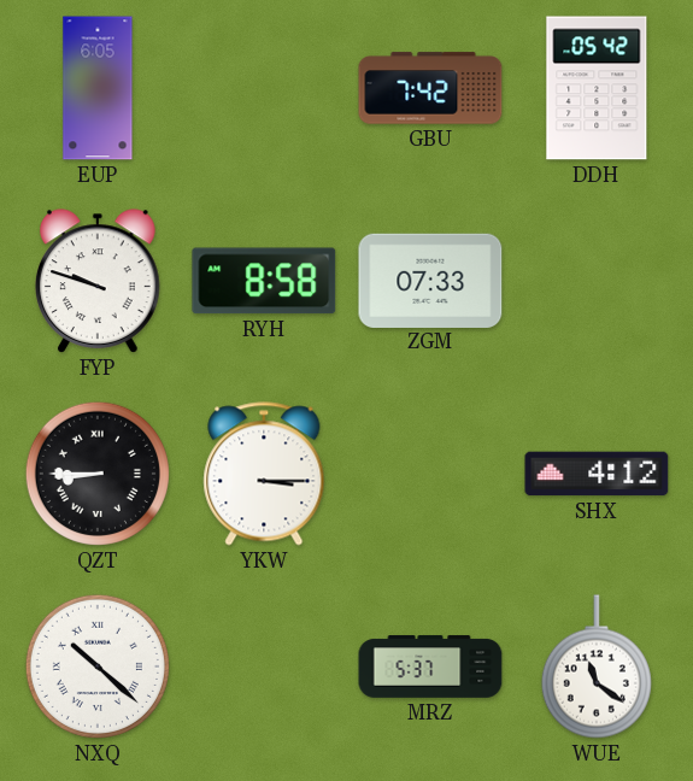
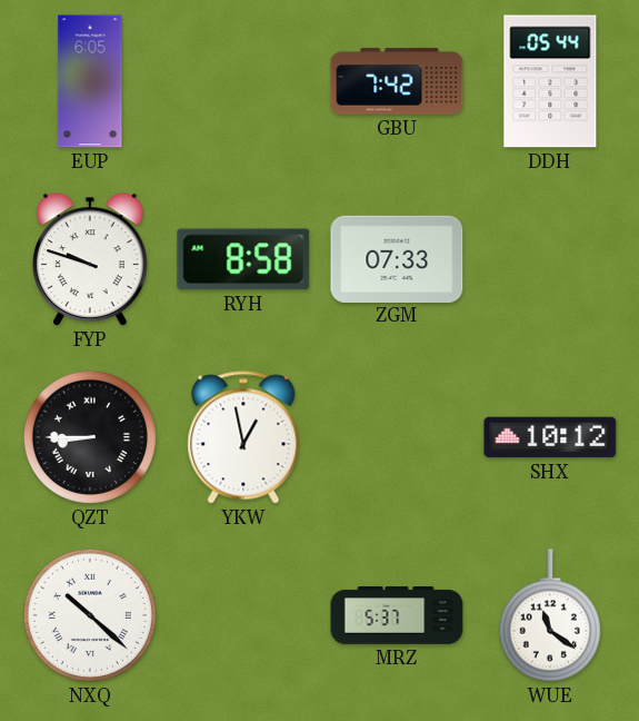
DDH: 05:42 -> 05:44
YKW: 3:15 -> 12:58
SHX: 4:12 -> 10:12
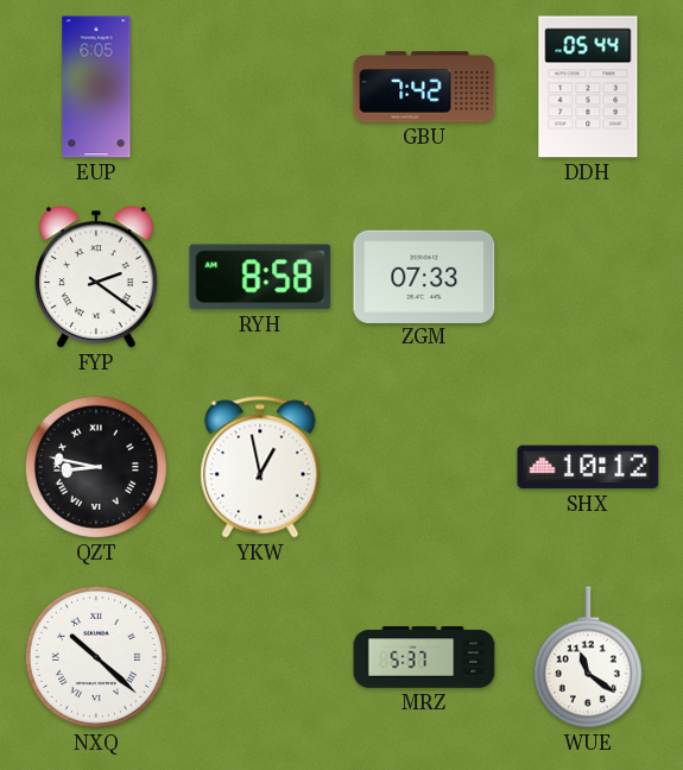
FYP: 9:48 -> 2:21
QZT: 8:45 -> 8:47
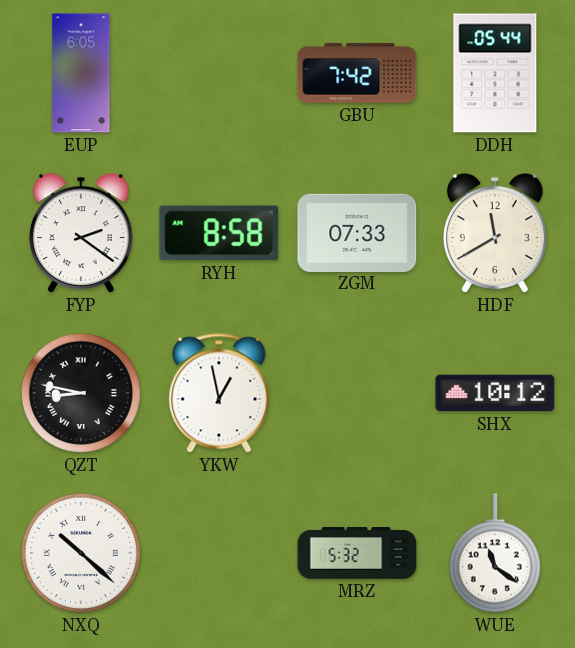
HDF: none -> 11:40
MRZ: 5:37 -> 5:32
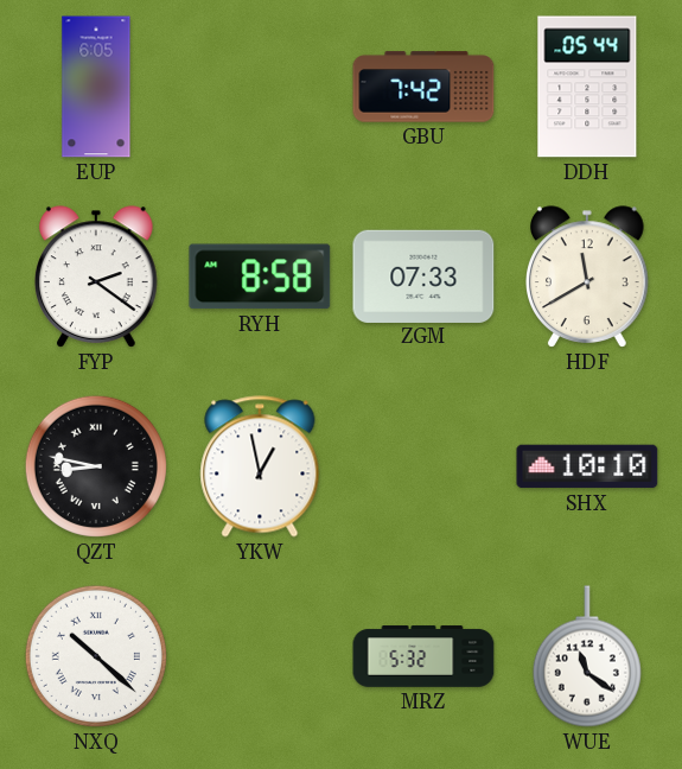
SHX: 10:12 -> 10:10
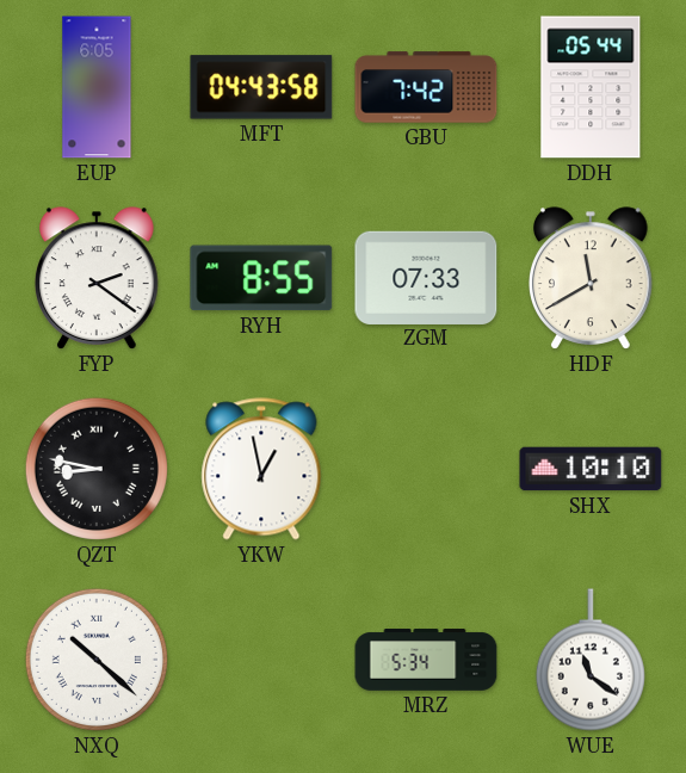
MFT: none -> 04:43
RYH: 8:58 -> 8:55
MRZ: 5:32 -> 5:34
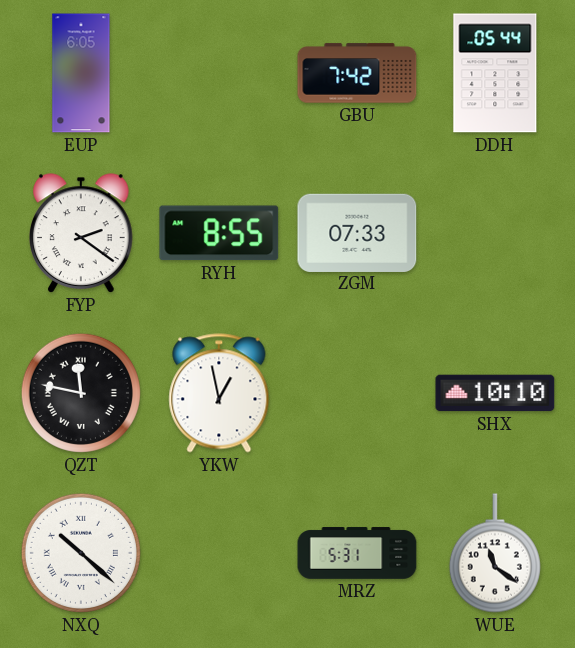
MFT: 04:43 -> none
HDF: 11:40 -> none
QZT: 8:47 -> 11:47
MRZ: 5:34 -> 5:31
